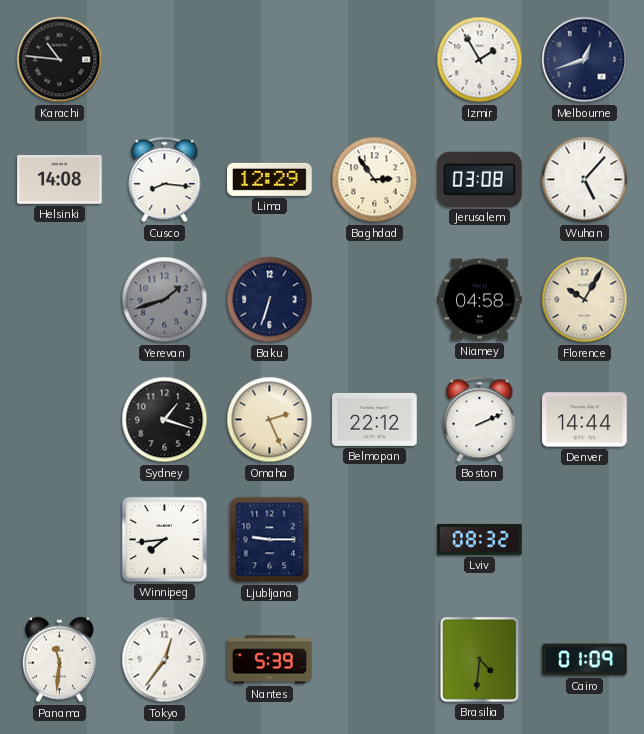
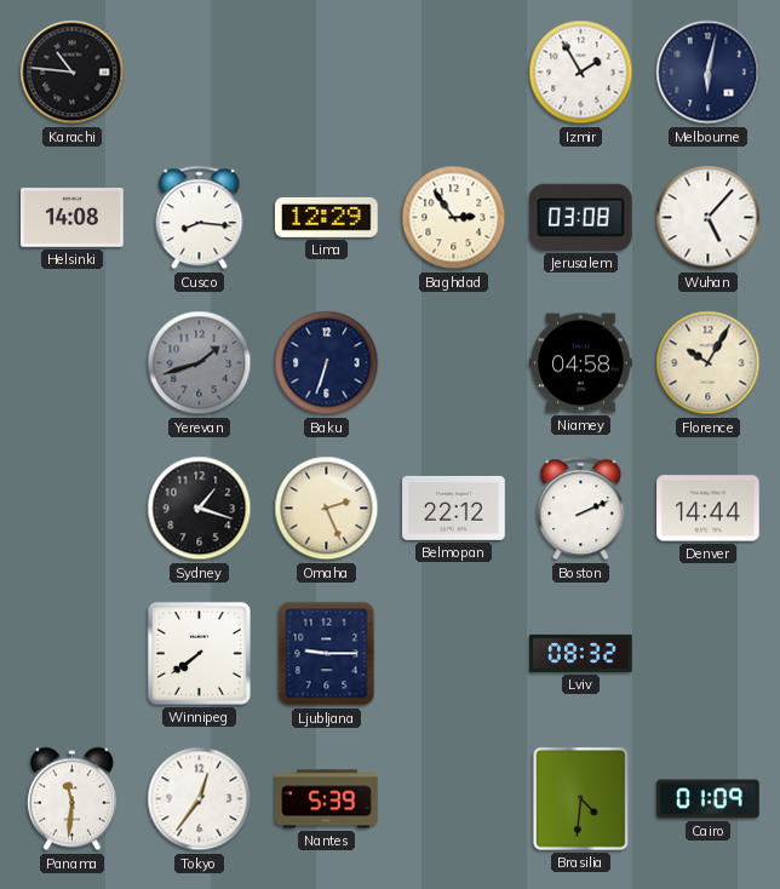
Melbourne: 12:42 -> 6:02
Winnipeg: 7:44 -> 7:39
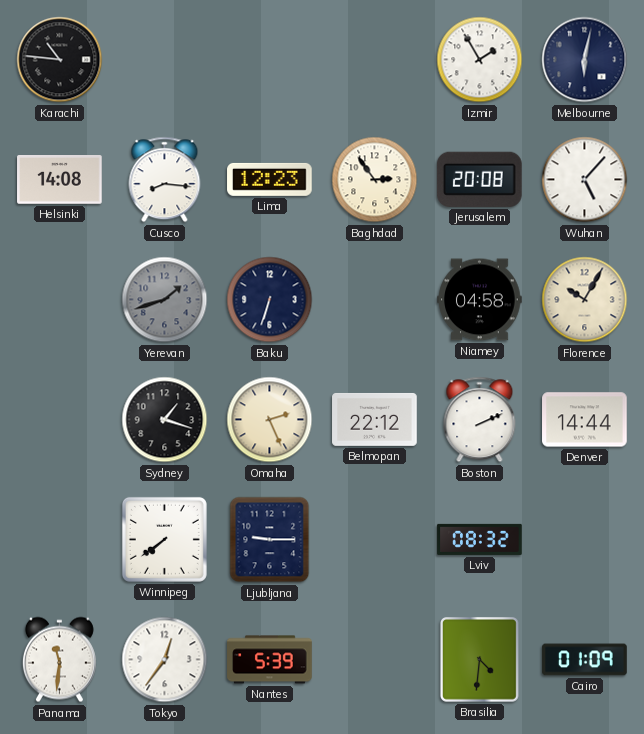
Lima: 12:29 -> 12:23
Jerusalem: 03:08 -> 20:08
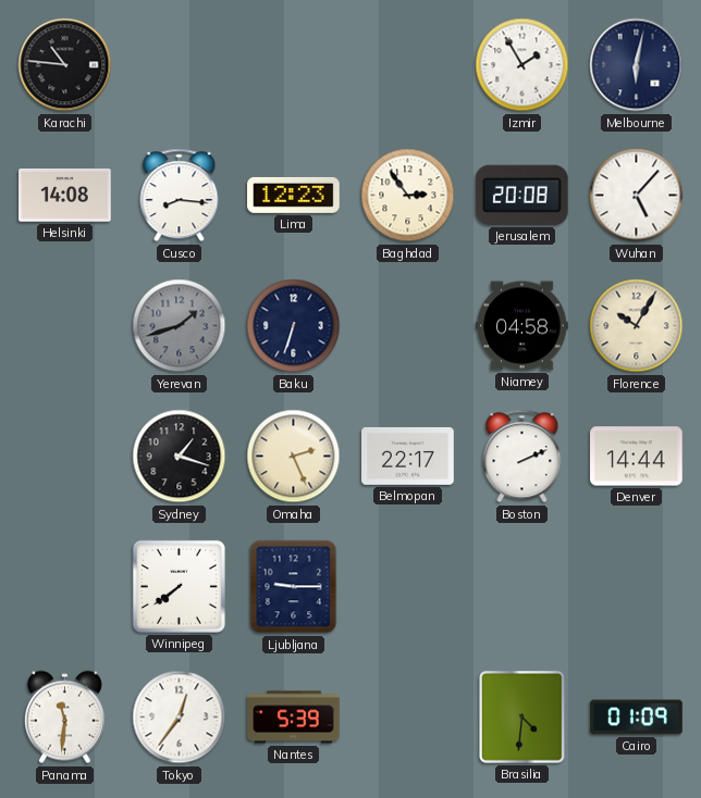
Belmopan: 22:12 -> 22:17
Lviv: 08:32 -> none
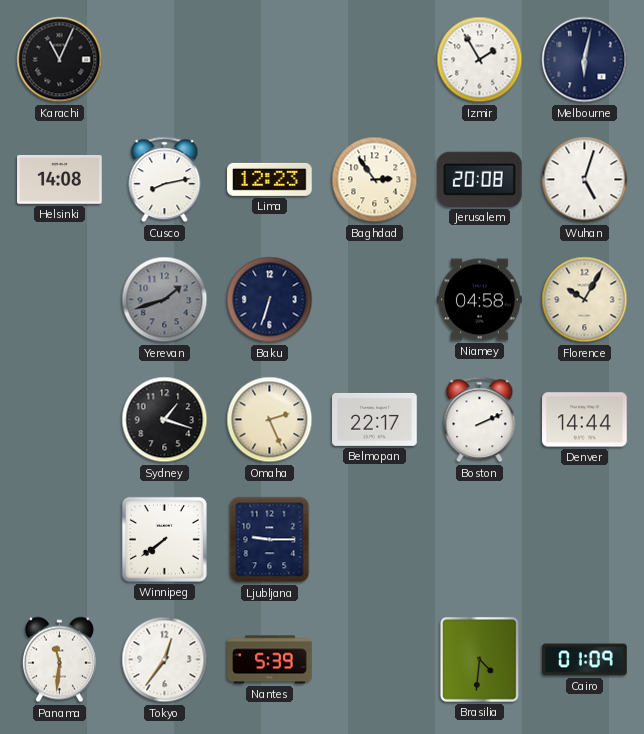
Karachi: 10:46 -> 11:04
Cusco: 8:16 -> 8:13
Wuhan: 5:07 -> 5:03
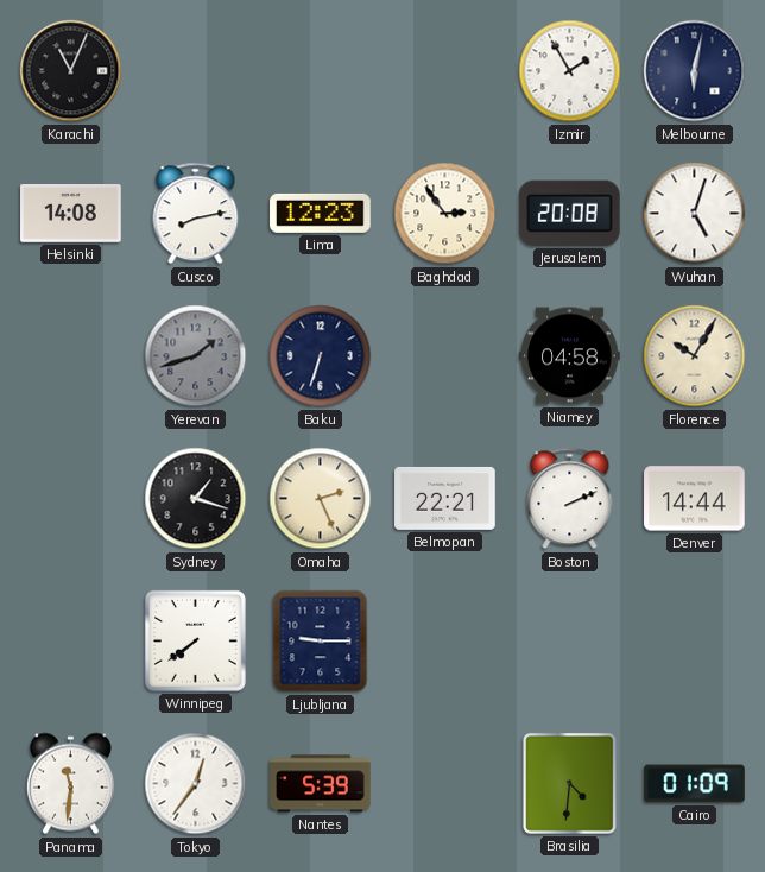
Belmopan: 22:17 -> 22:21
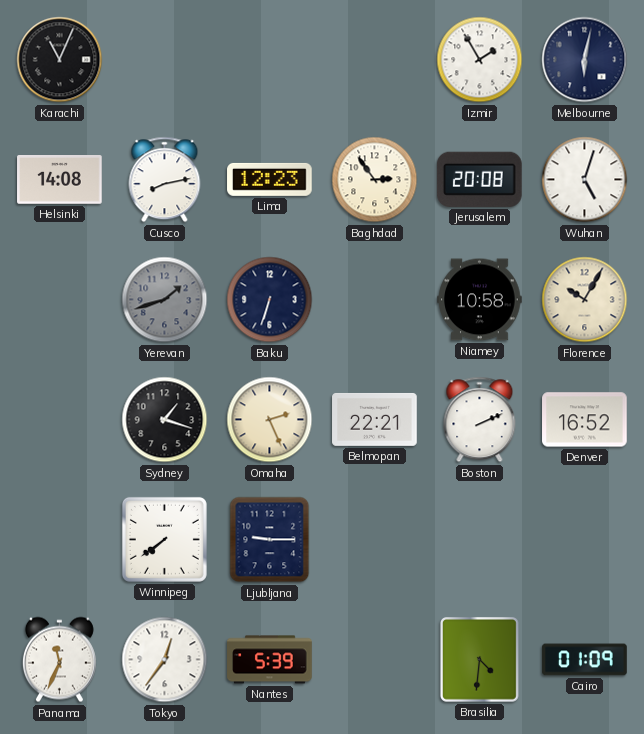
Niamey: 04:58 -> 10:58
Denver: 14:44 -> 16:52
Panama: 11:31 -> 11:34
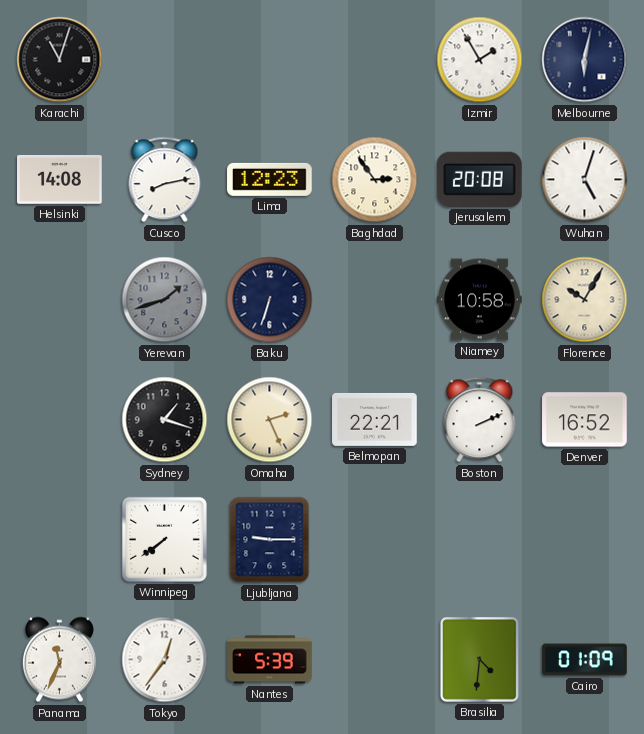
Karachi: 11:04 -> 11:03
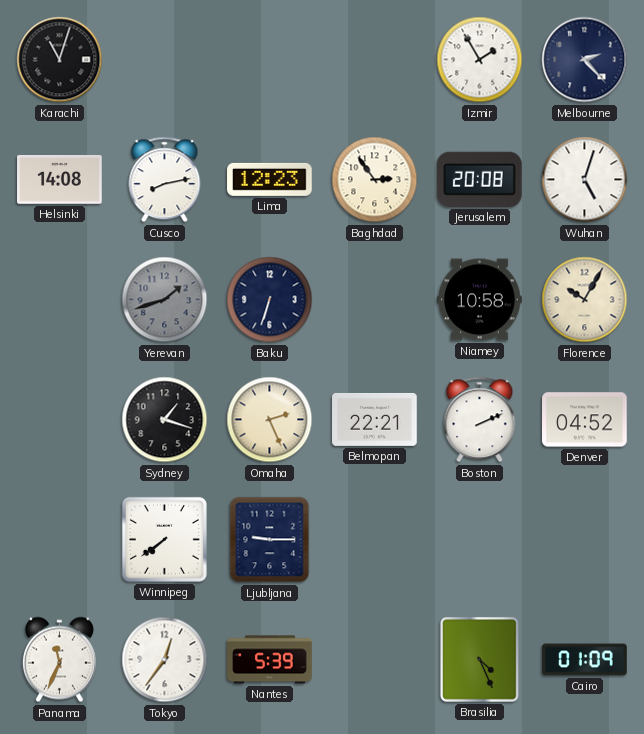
Melbourne: 6:02 -> 2:23
Denver: 16:52 -> 04:52
Brasilia: 4:31 -> 4:26
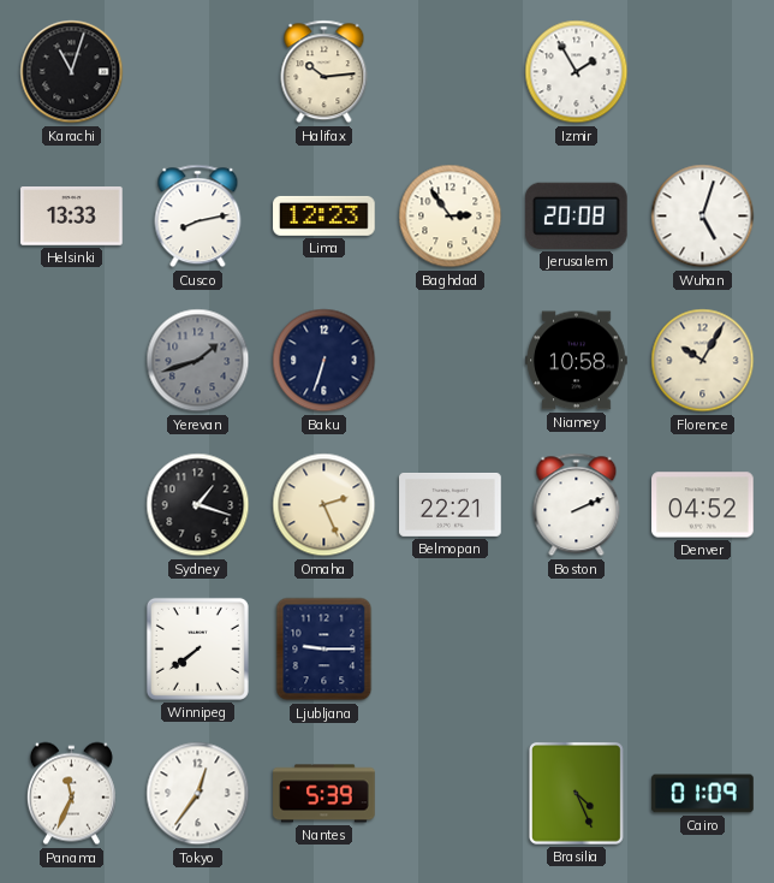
Halifax: none -> 10:14
Melbourne: 2:23 -> none
Helsinki: 14:08 -> 13:33
